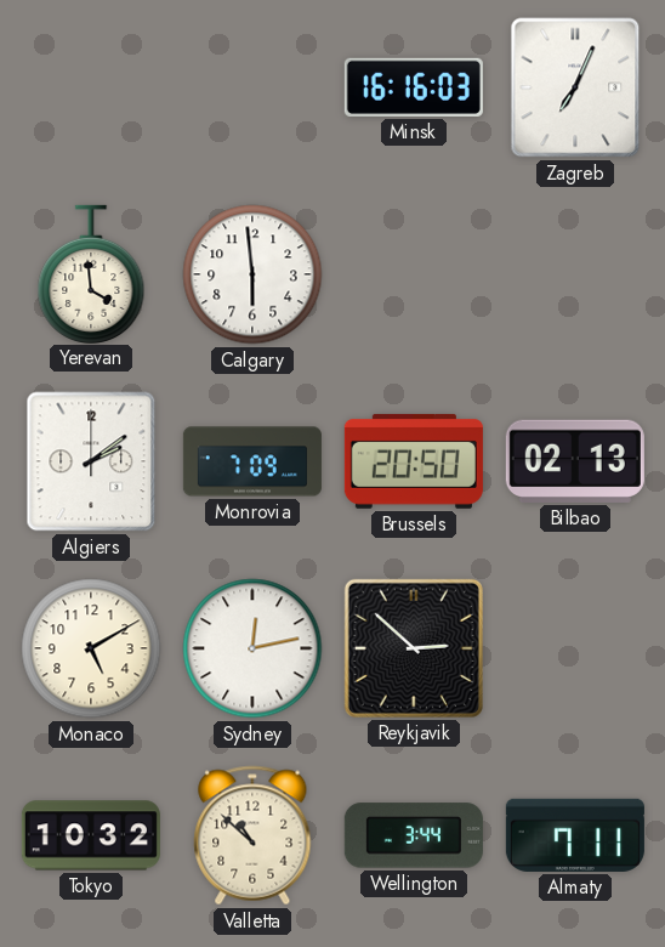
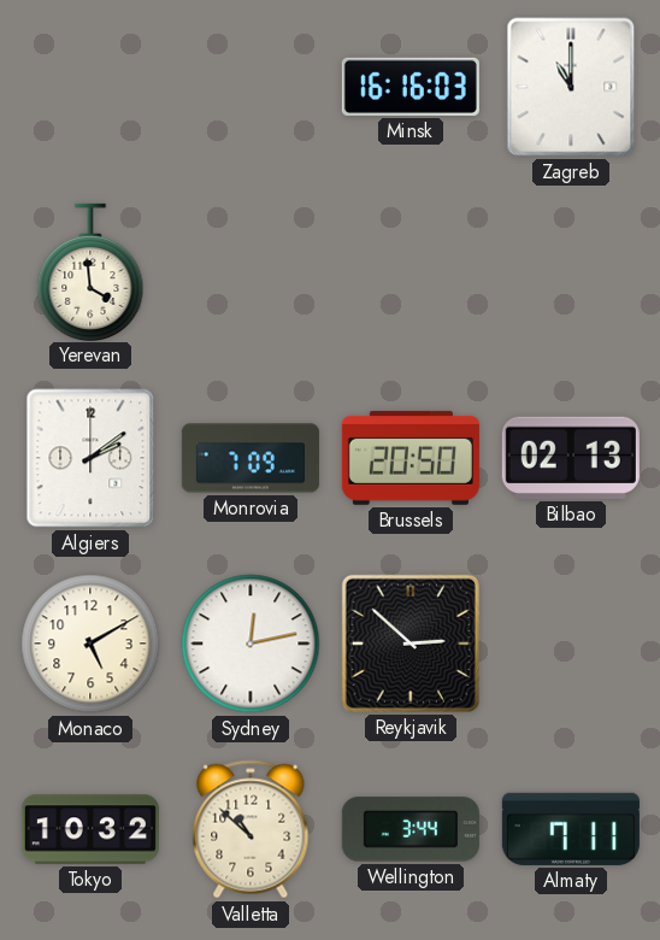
Zagreb: 7:04 -> 11:00
Calgary: 5:59 -> none
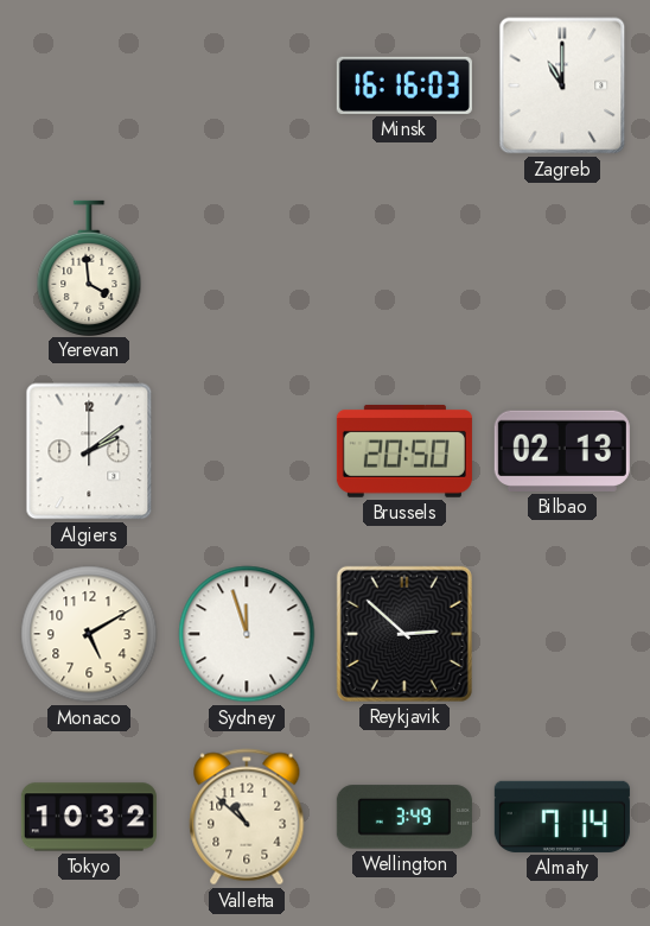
Monrovia: 7:09 -> none
Sydney: 12:13 -> 11:57
Wellington: 3:44 -> 3:49
Almaty: 7:11 -> 7:14
